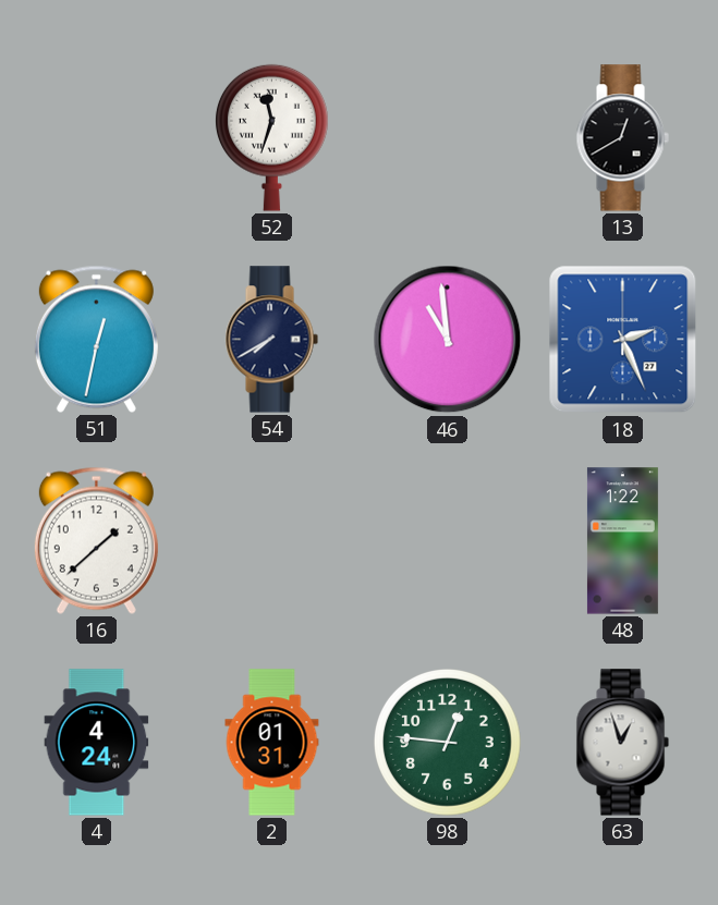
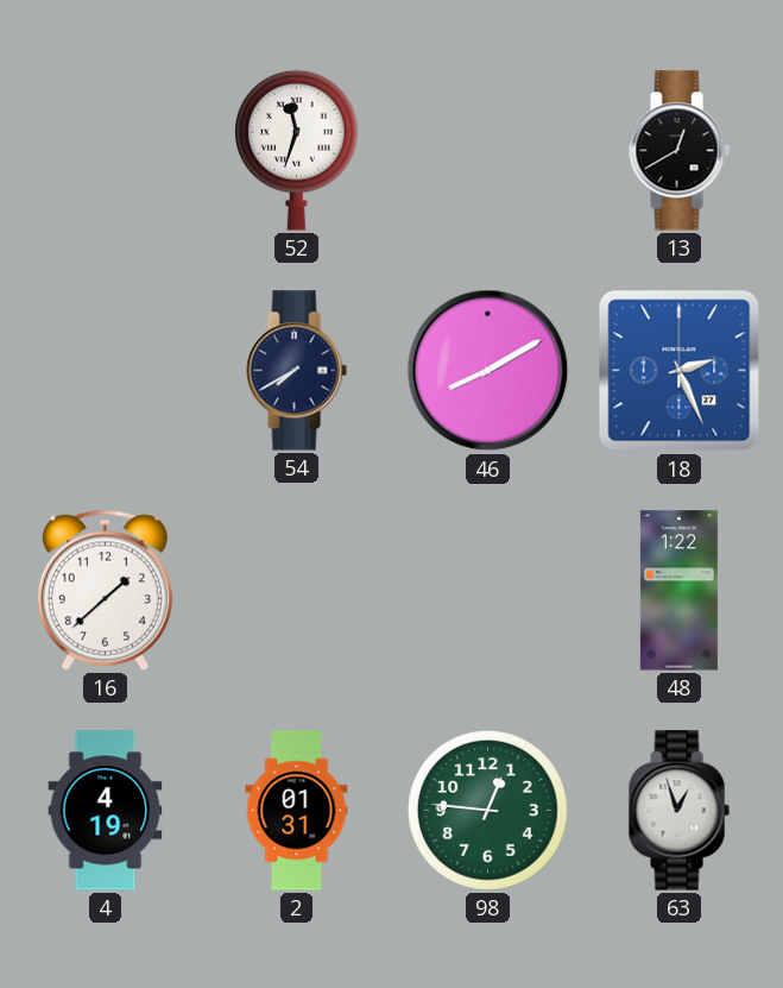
51: 12:32 -> none
46: 10:59 -> 8:10
4: 4:24 -> 4:19
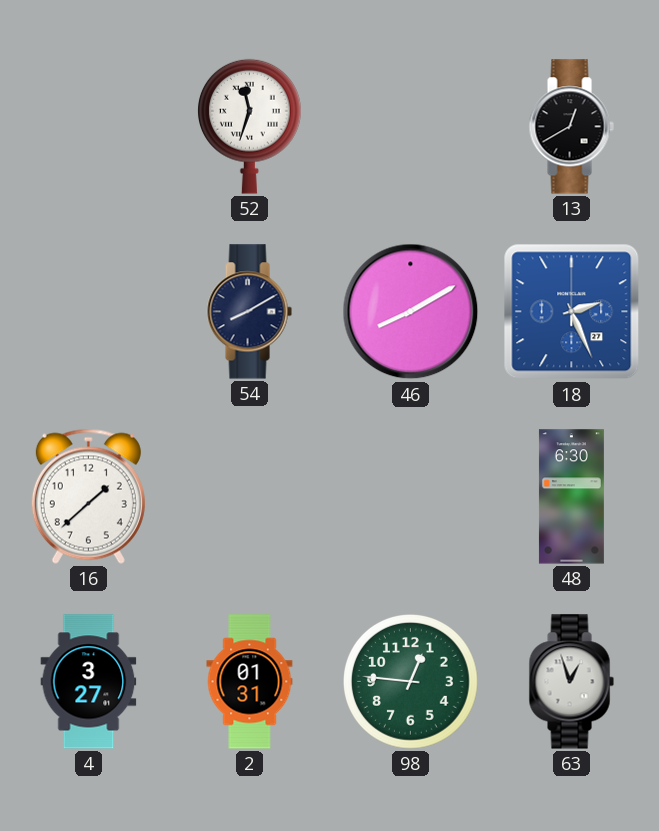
54: 7:40 -> 8:10
48: 1:22 -> 6:30
4: 4:19 -> 3:27
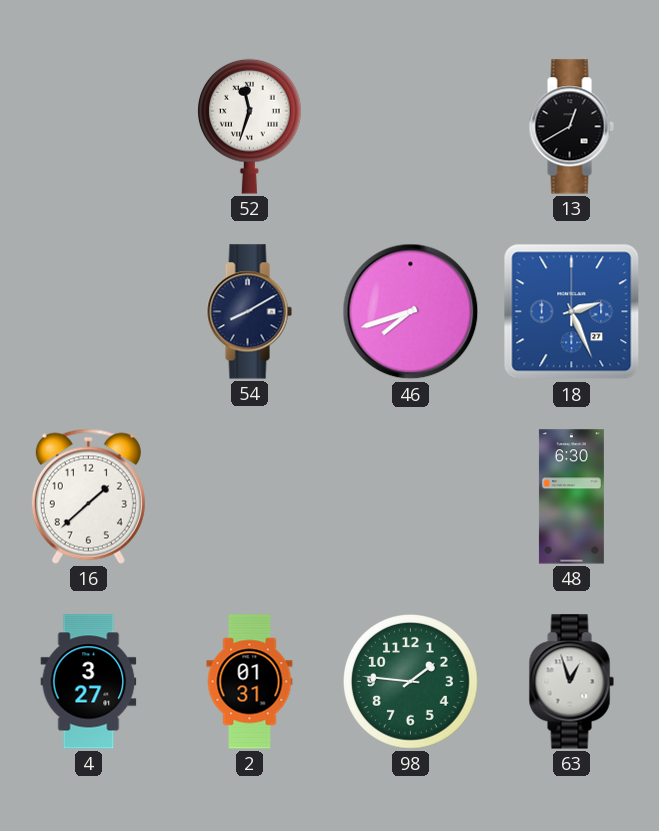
46: 8:10 -> 7:42
98: 12:46 -> 1:46
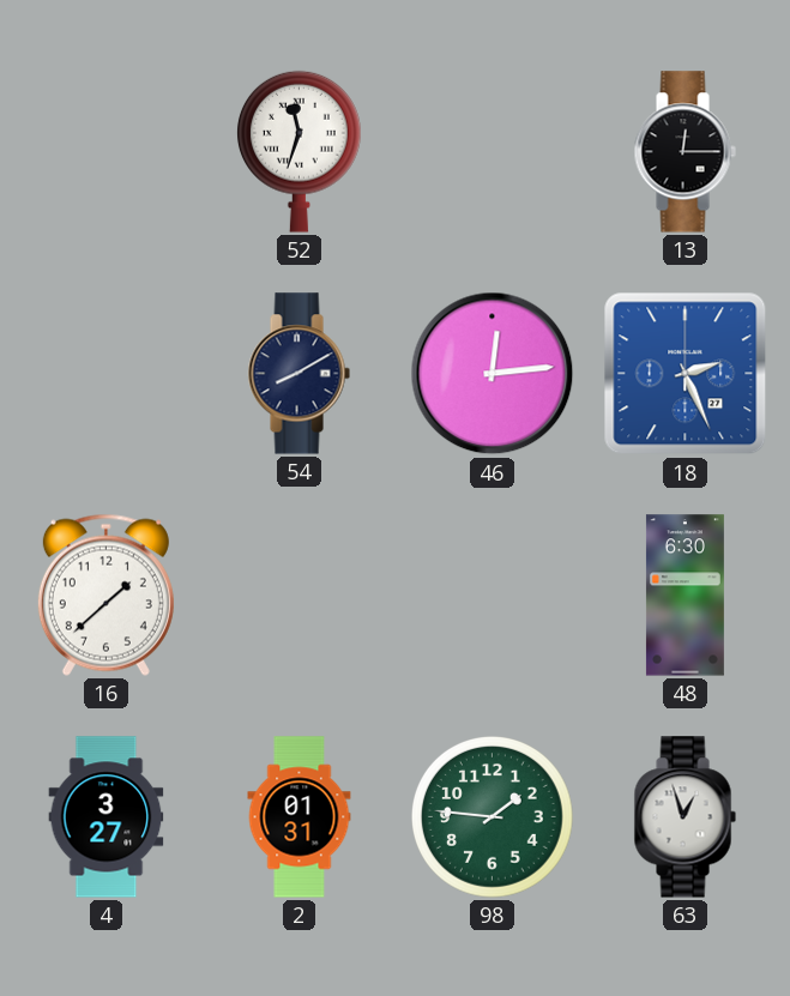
13: 12:40 -> 12:15
46: 7:42 -> 12:14
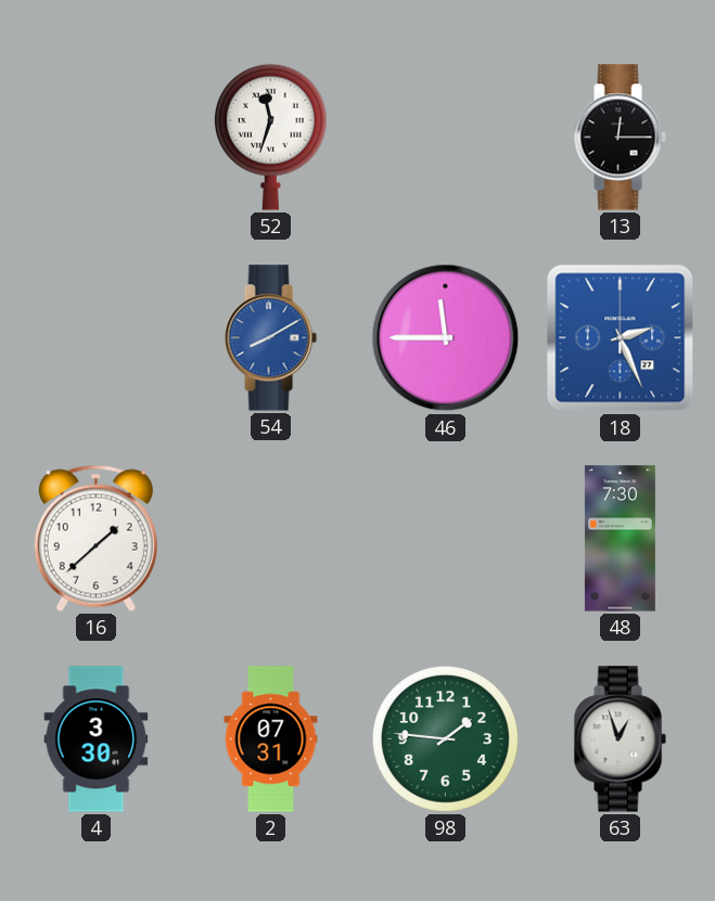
54 dial: navy -> blue
46: 12:14 -> 11:45
48: 6:30 -> 7:30
4: 3:27 -> 3:30
2: 01:31 -> 07:31
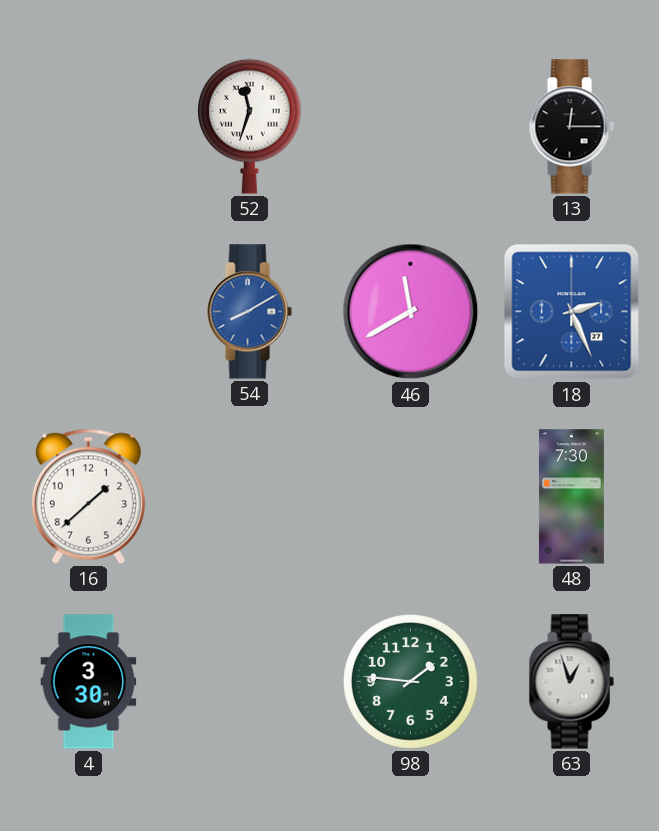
46: 11:45 -> 11:40
2: 07:31 -> none
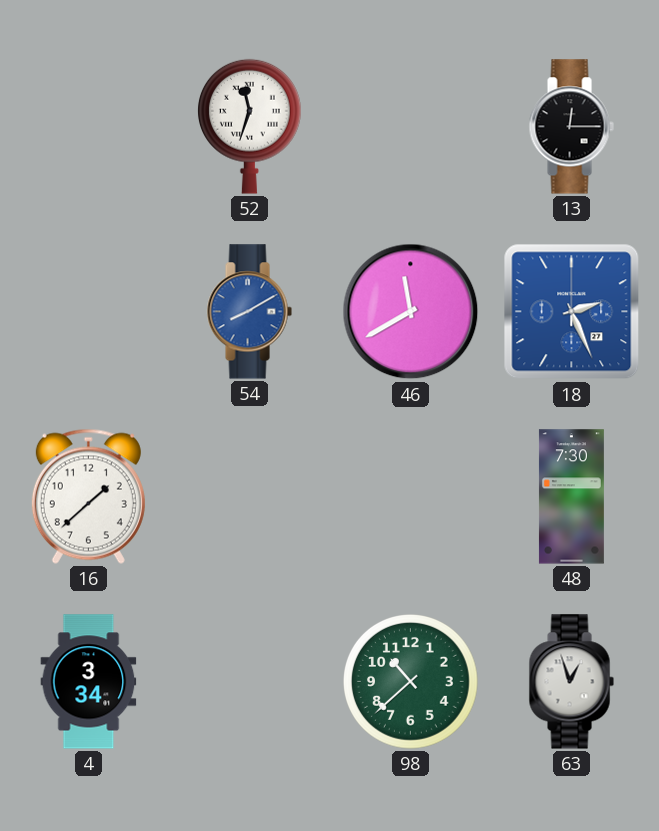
4: 3:30 -> 3:34
98: 1:46 -> 10:38
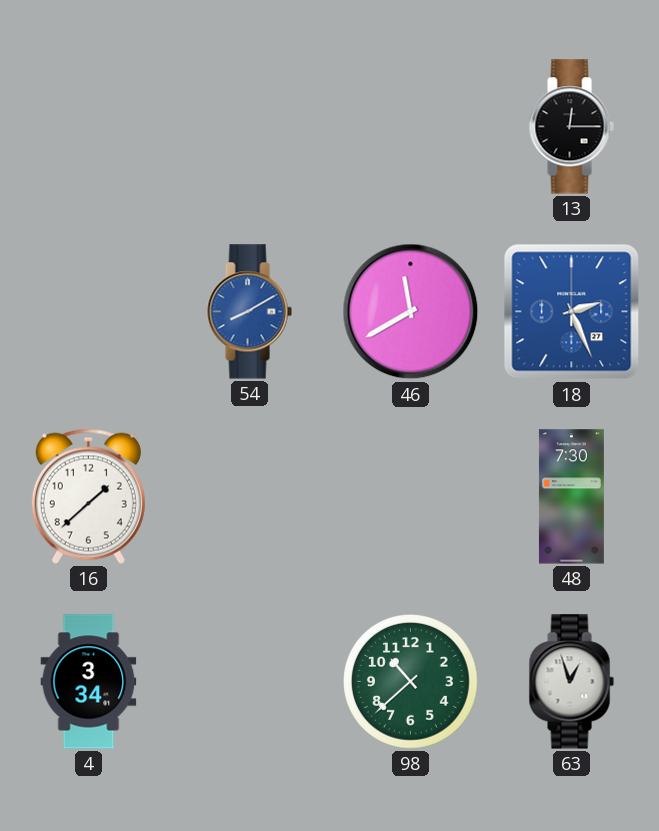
52: 11:33 -> none
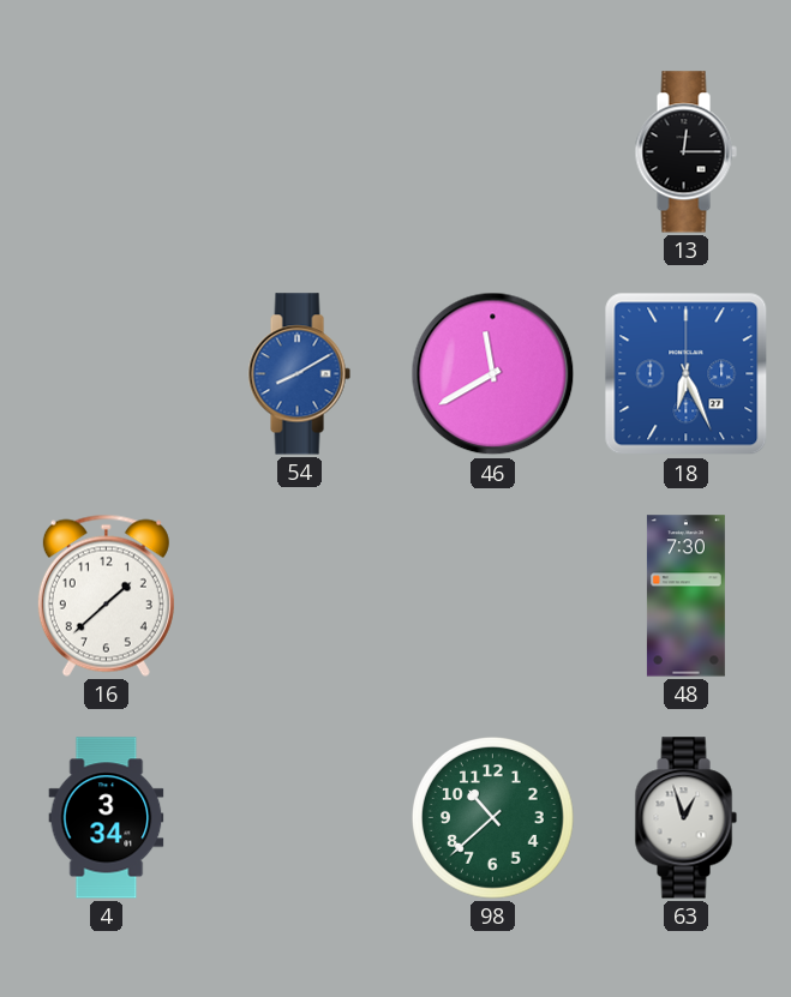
18: 2:26 -> 6:26
